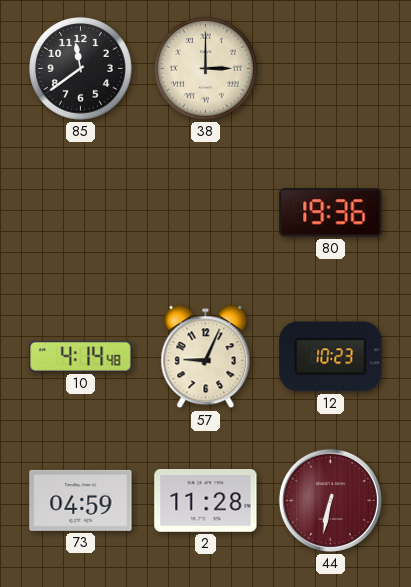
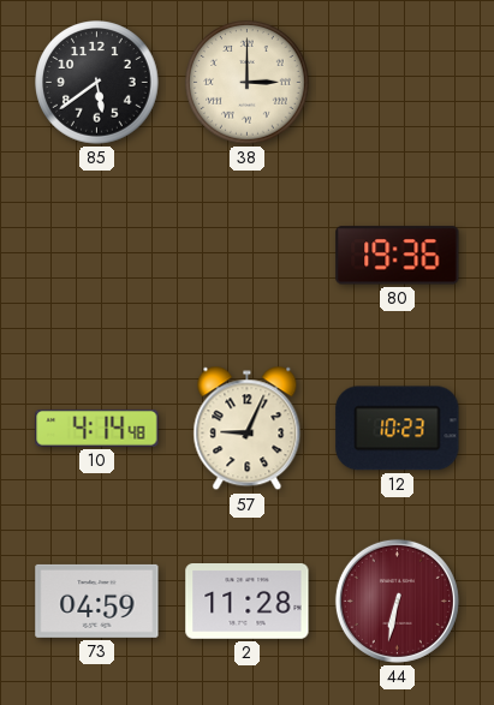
85: 11:39 -> 5:39
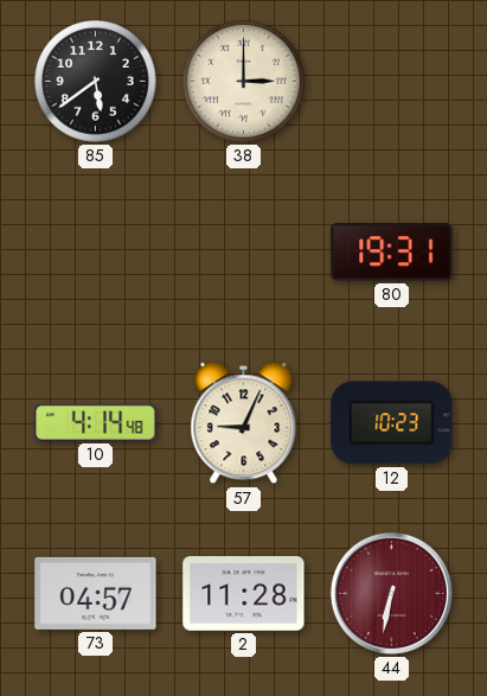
80: 19:36 -> 19:31
73: 04:59 -> 04:57
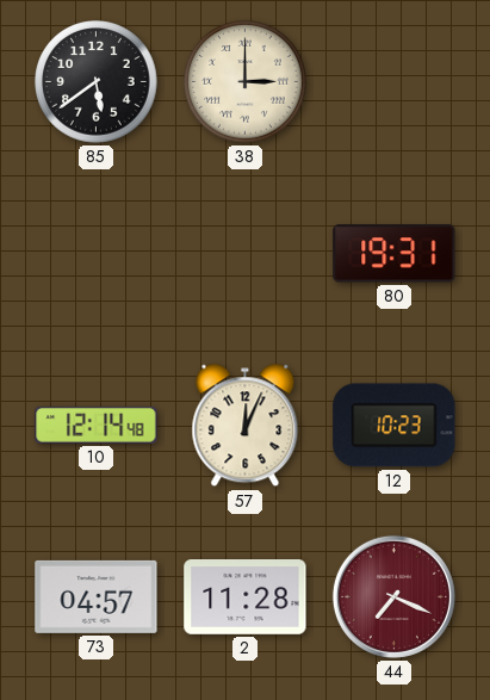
10: 4:14 -> 12:14
57: 9:04 -> 12:04
44: 6:32 -> 7:19
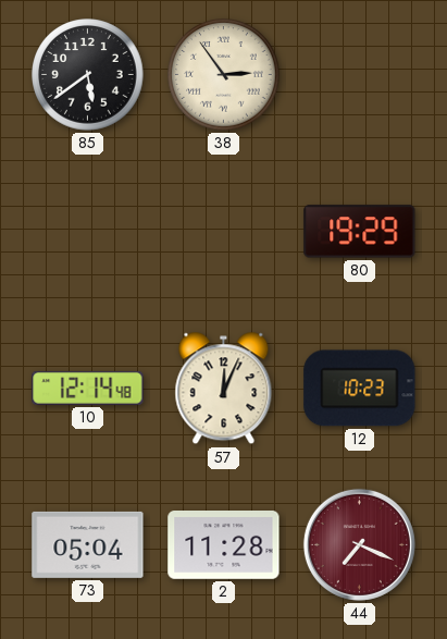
38: 3:00 -> 2:54
80: 19:31 -> 19:29
73: 04:57 -> 05:04
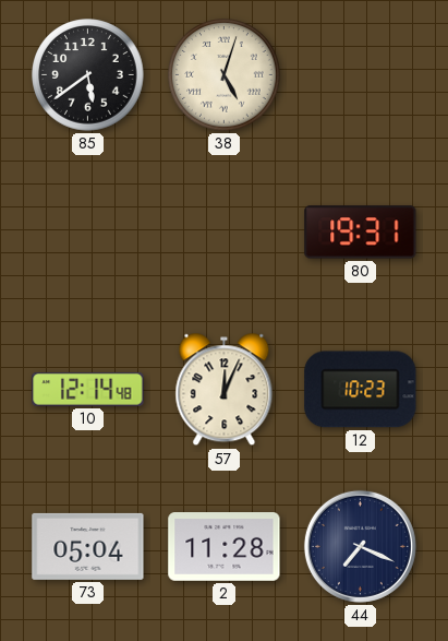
38: 2:54 -> 5:03
80: 19:29 -> 19:31
44 dial: burgundy -> navy
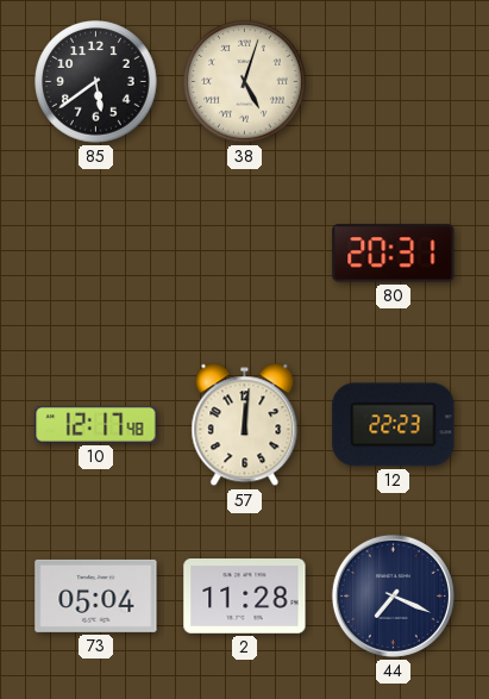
80: 19:31 -> 20:31
10: 12:14 -> 12:17
57: 12:04 -> 12:01
12: 10:23 -> 22:23
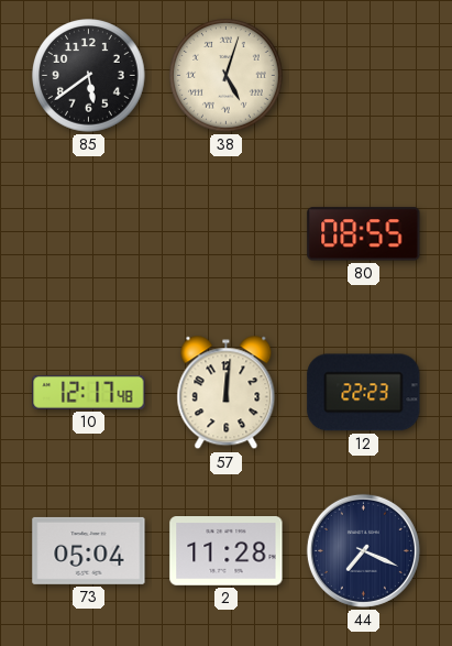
80: 20:31 -> 08:55
